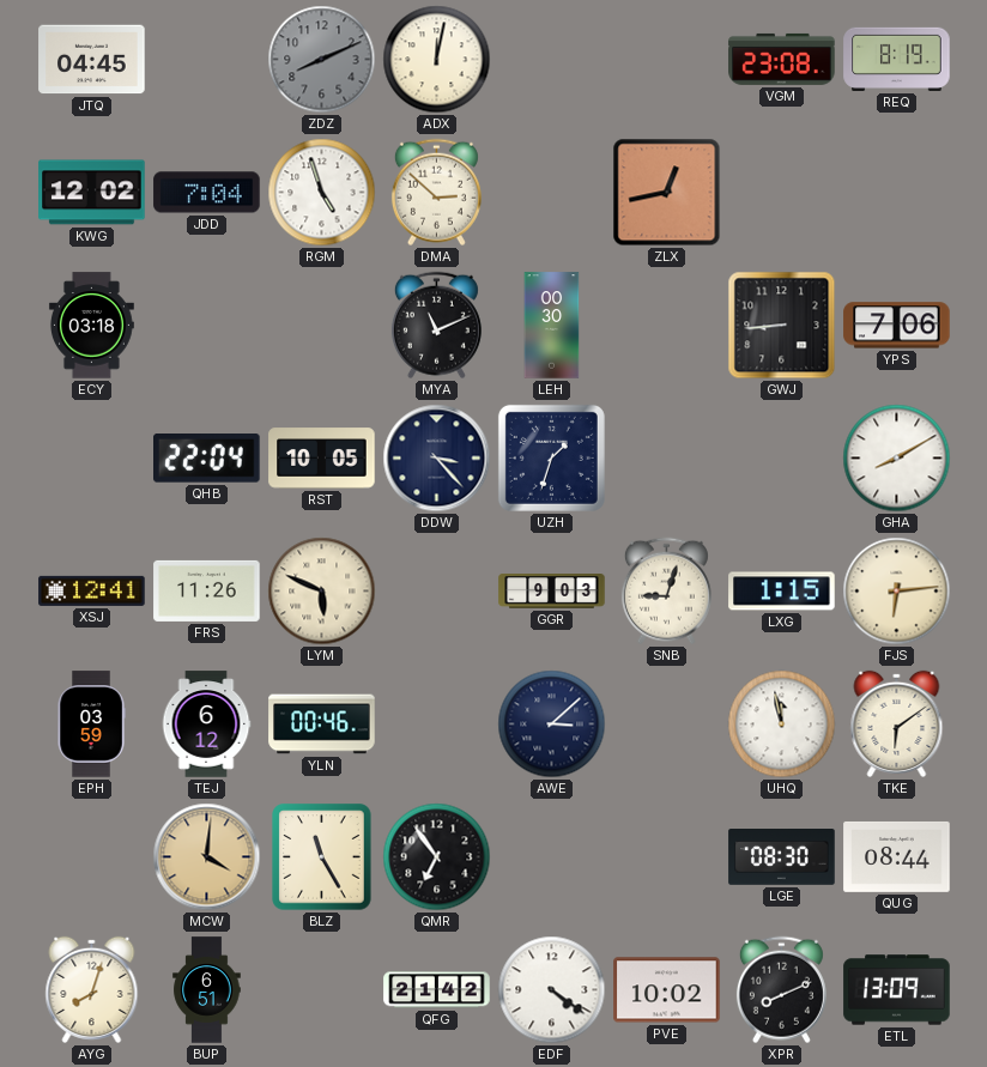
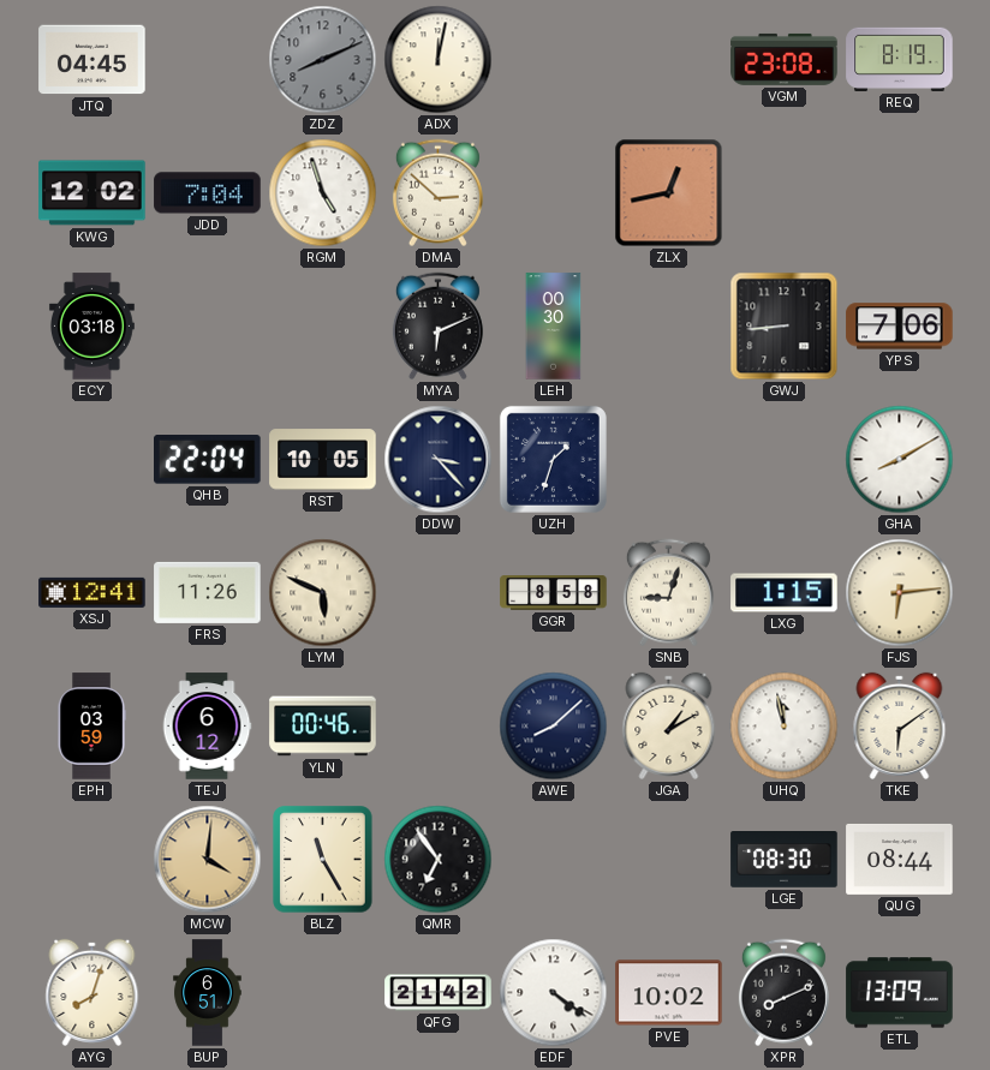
MYA: 11:11 -> 6:11
GGR: 9:03 -> 8:58
AWE: 3:08 -> 8:08
JGA: none -> 1:10
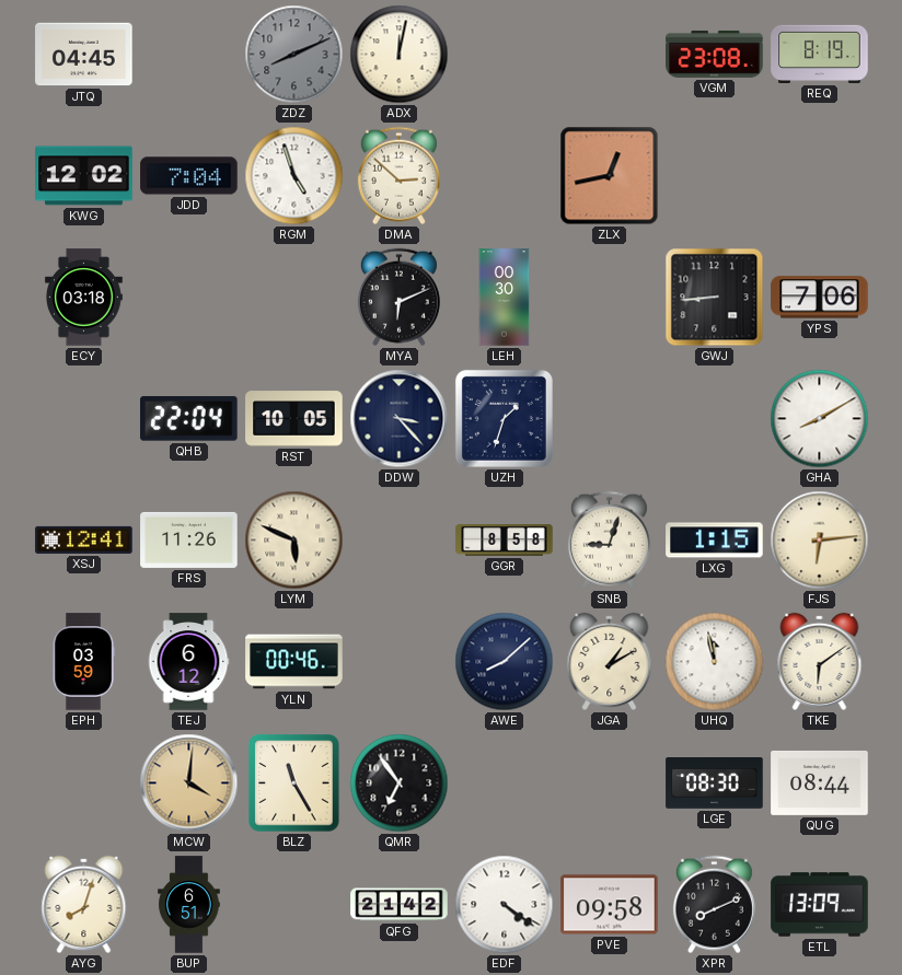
PVE: 10:02 -> 09:58
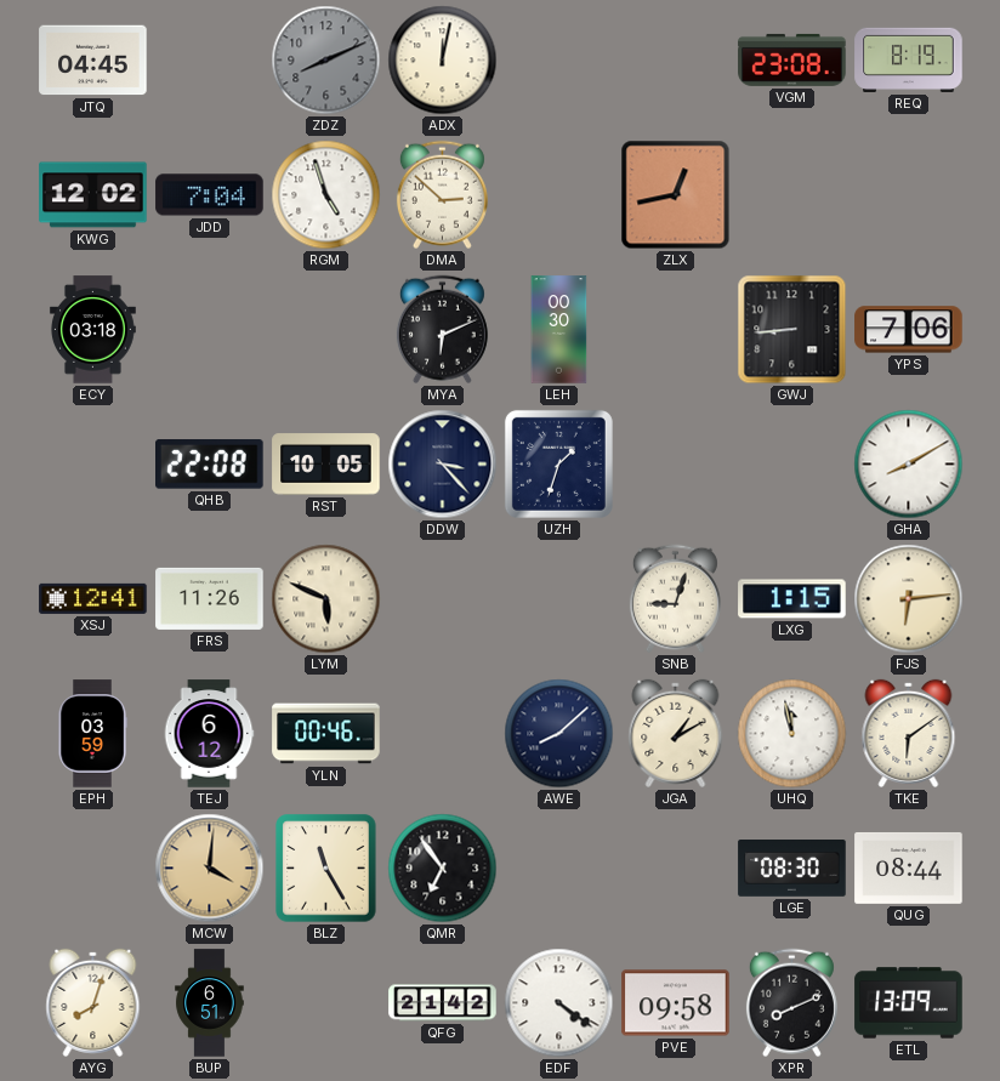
QHB: 22:04 -> 22:08
GGR: 8:58 -> none
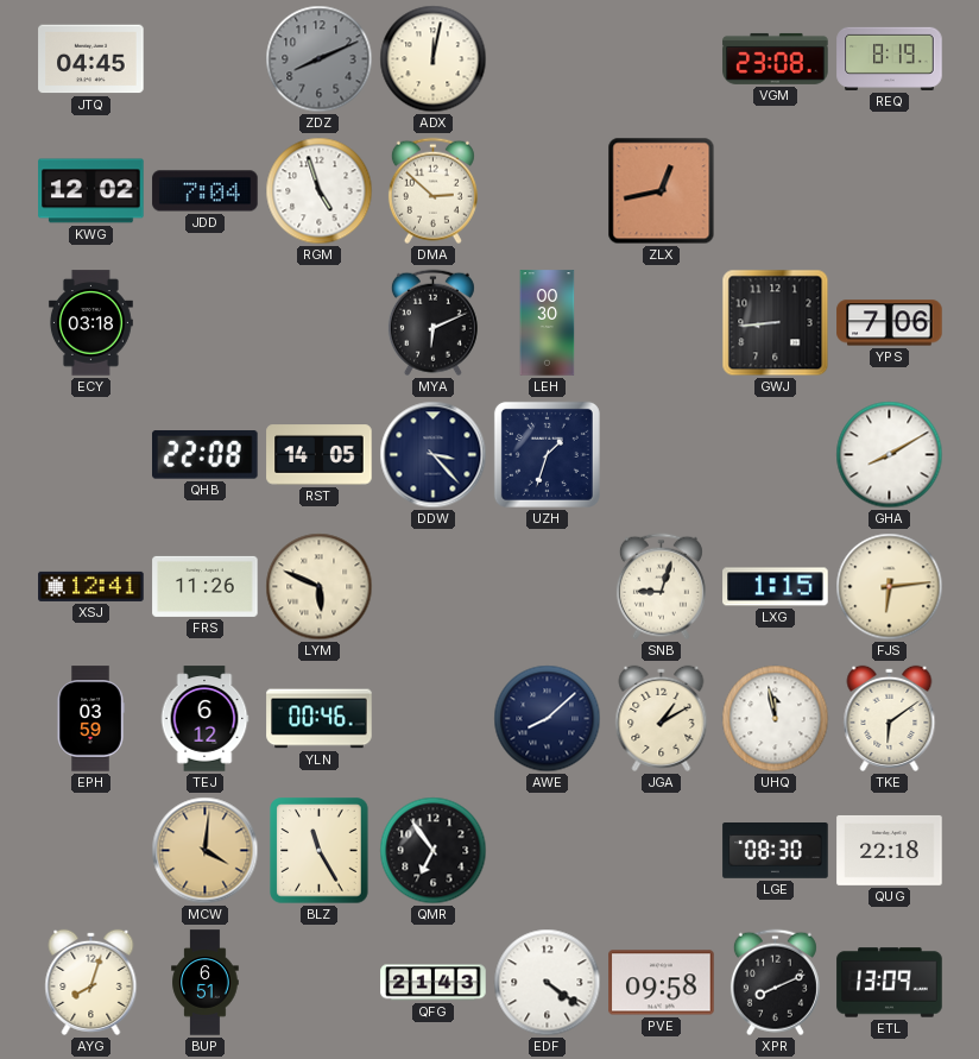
RST: 10:05 -> 14:05
QUG: 08:44 -> 22:18
QFG: 21:42 -> 21:43
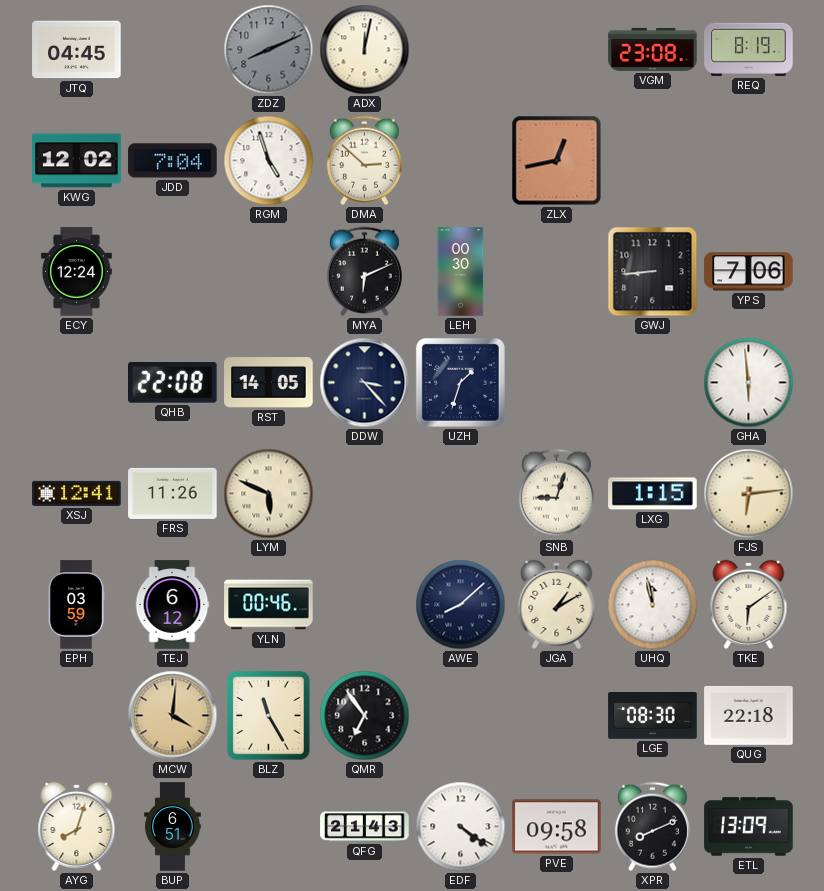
ECY: 03:18 -> 12:24
GHA: 8:10 -> 5:59
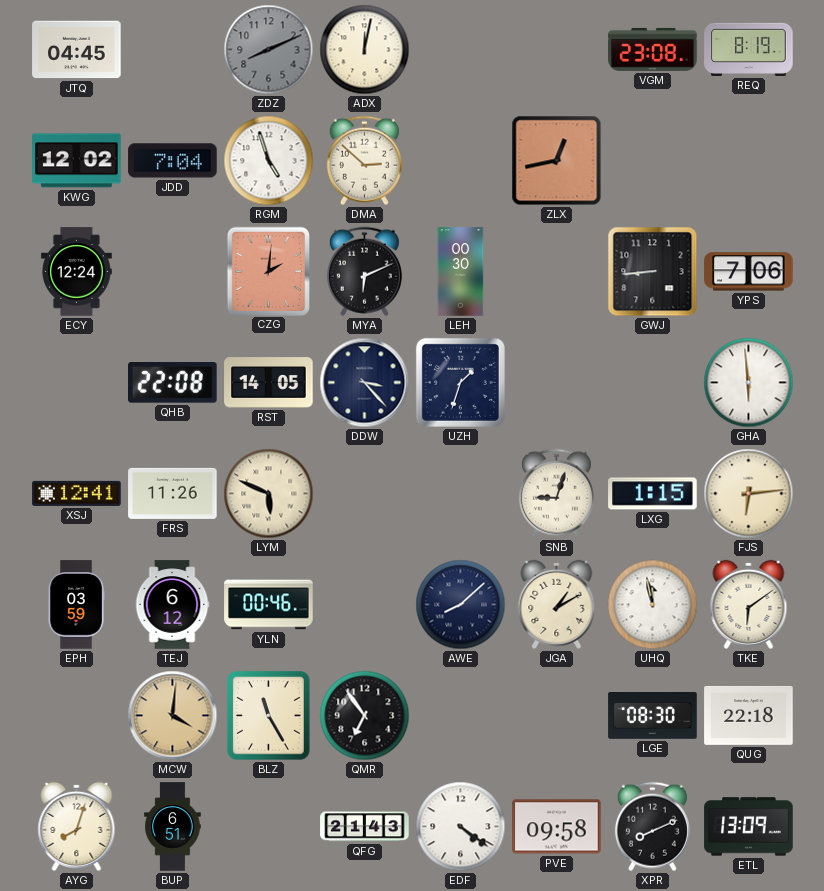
CZG: none -> 2:01
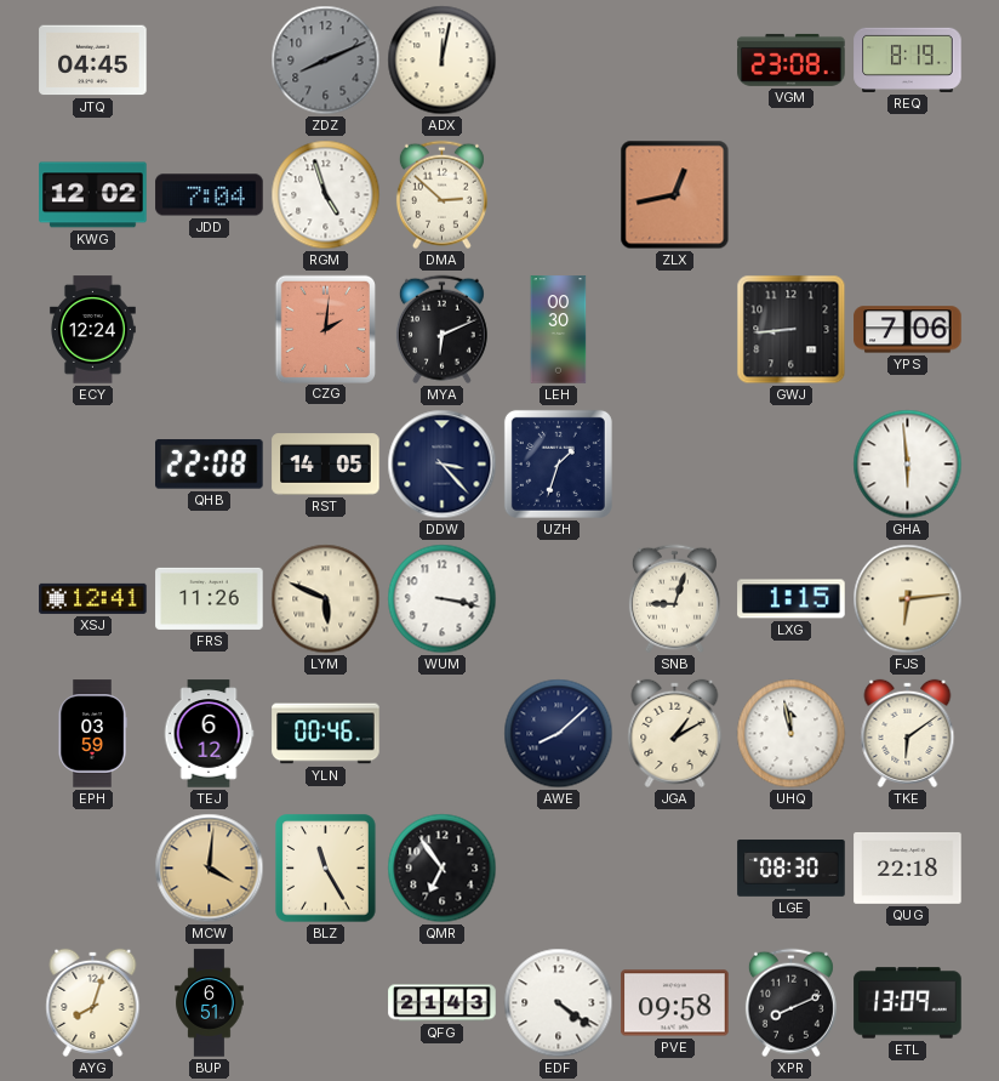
WUM: none -> 3:17
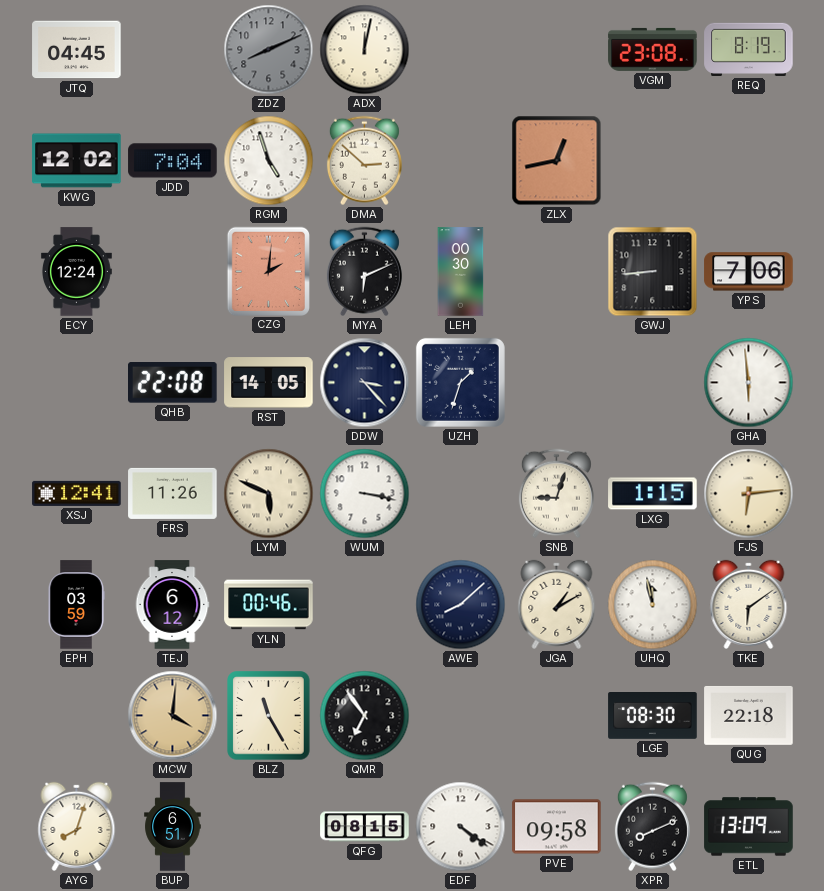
QFG: 21:43 -> 08:15
